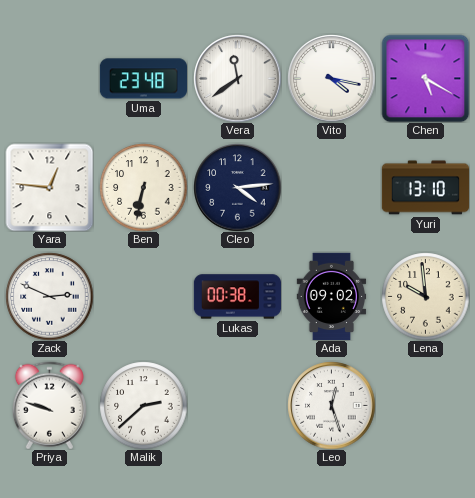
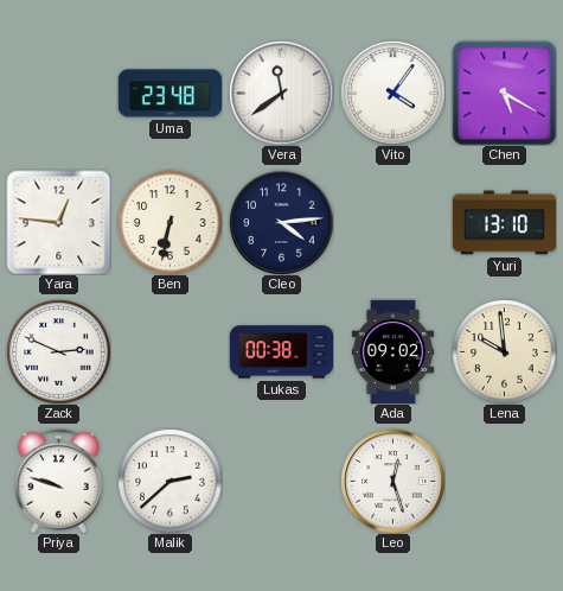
Vito: 4:17 -> 4:06
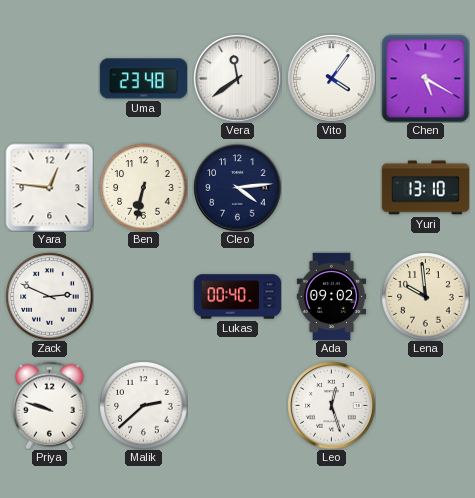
Lukas: 00:38 -> 00:40
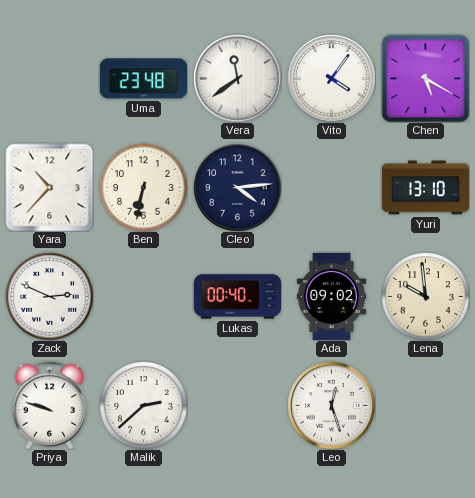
Yara: 12:46 -> 10:37
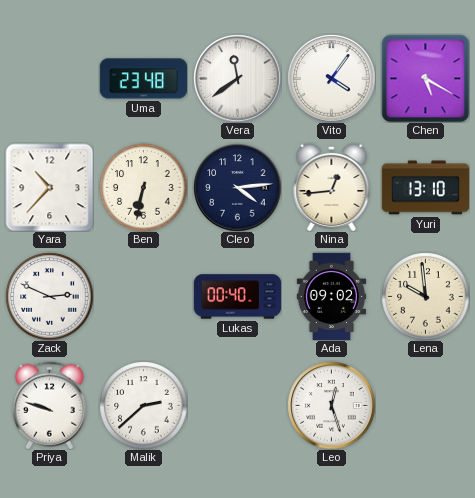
Nina: none -> 12:44
